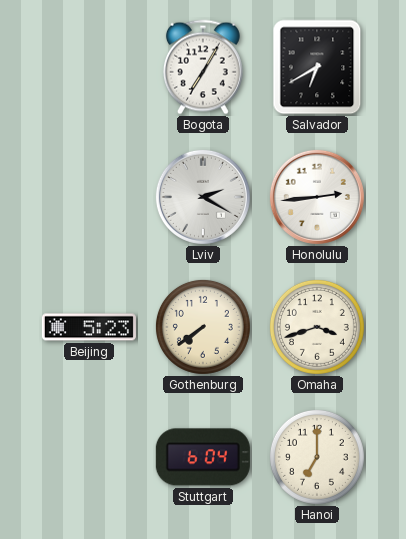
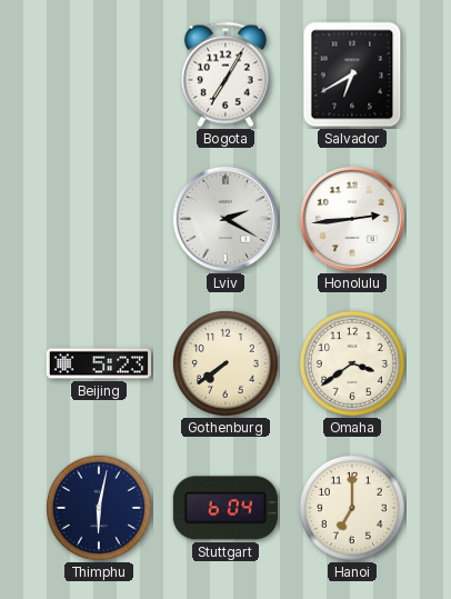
Omaha: 3:42 -> 3:39
Thimphu: none -> 6:02
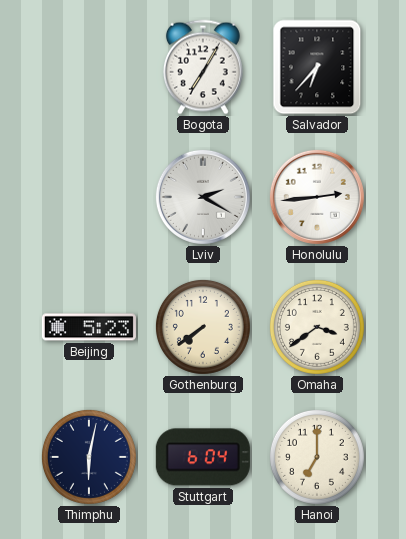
Salvador: 6:40 -> 6:37
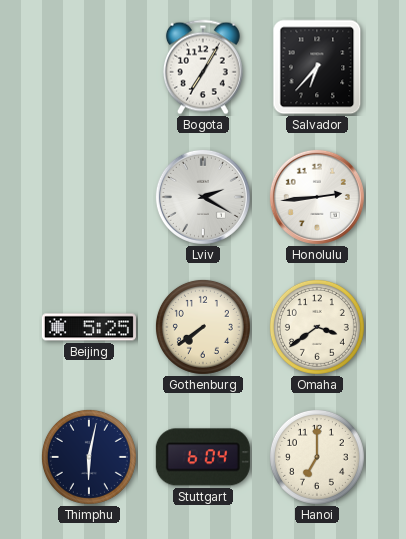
Beijing: 5:23 -> 5:25
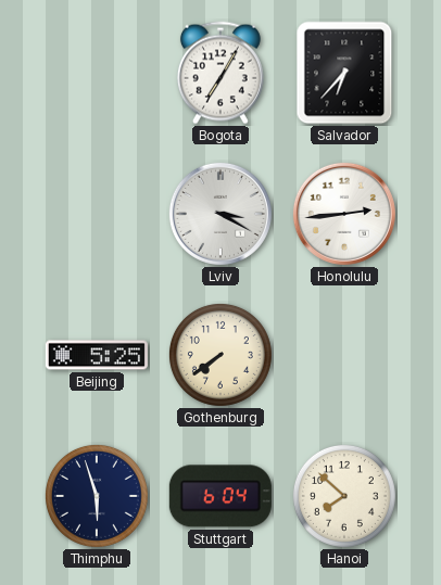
Lviv: 2:20 -> 3:20
Omaha: 3:39 -> none
Thimphu: 6:02 -> 5:57
Hanoi: 7:00 -> 7:52
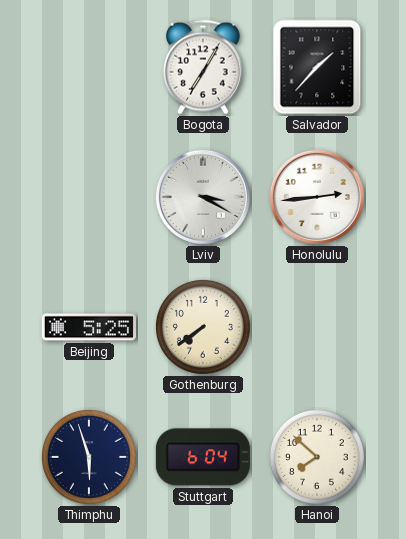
Salvador: 6:37 -> 1:37
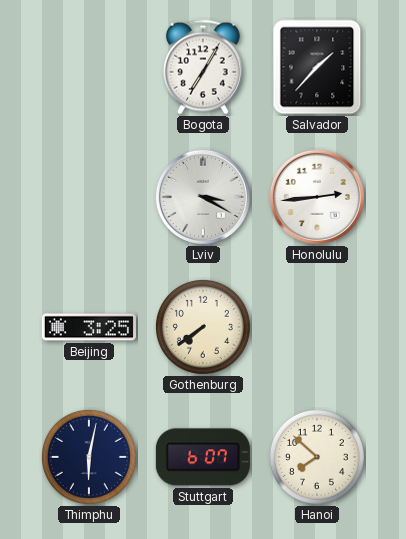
Beijing: 5:25 -> 3:25
Thimphu: 5:57 -> 6:02
Stuttgart: 6:04 -> 6:07
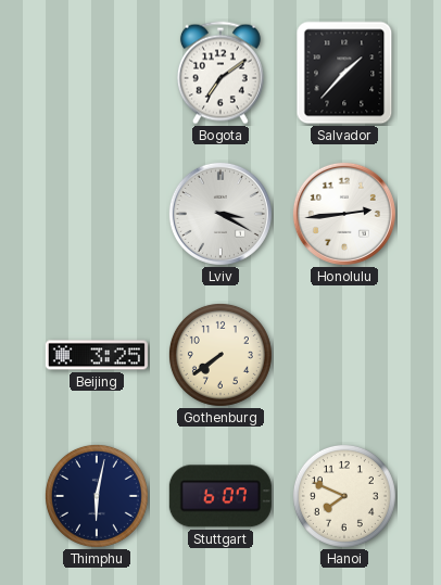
Bogota: 7:05 -> 7:09
Hanoi: 7:52 -> 7:49
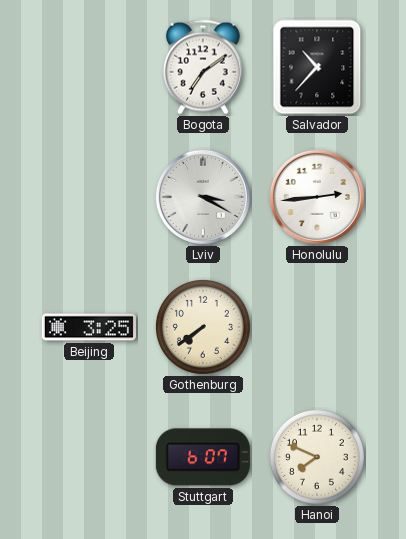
Salvador: 1:37 -> 10:37
Thimphu: 6:02 -> none
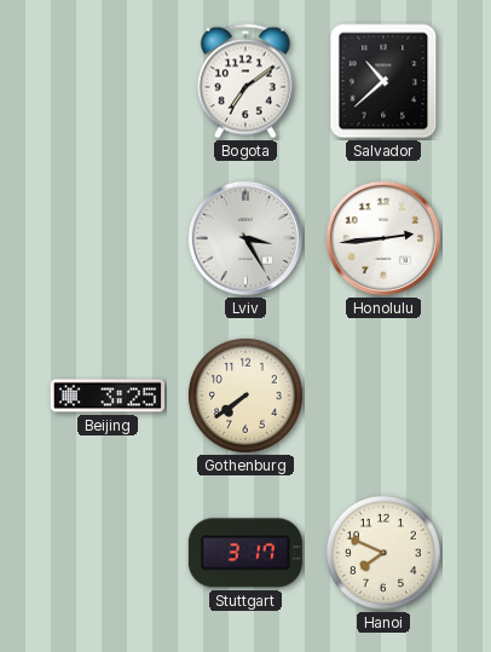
Salvador: 10:37 -> 10:38
Lviv: 3:20 -> 3:25
Stuttgart: 6:07 -> 3:17
